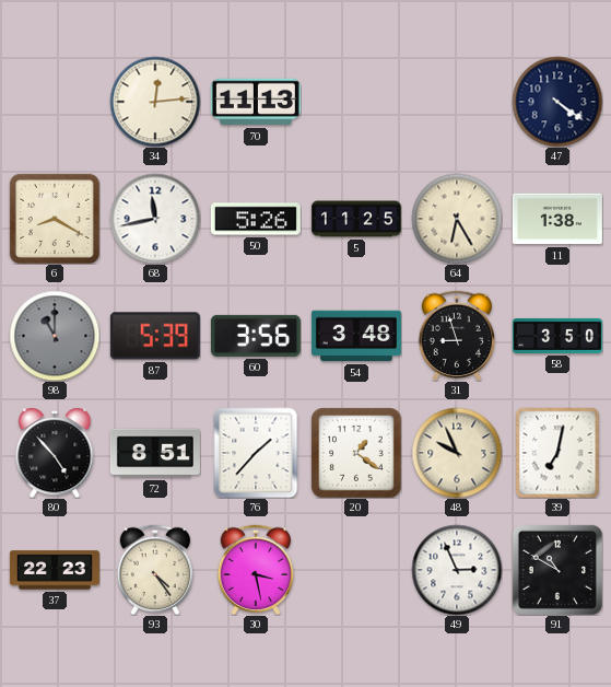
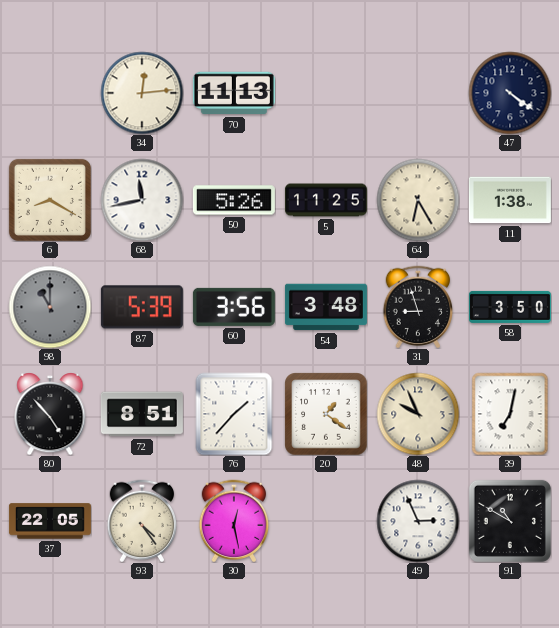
37: 22:23 -> 22:05
30: 3:28 -> 12:28
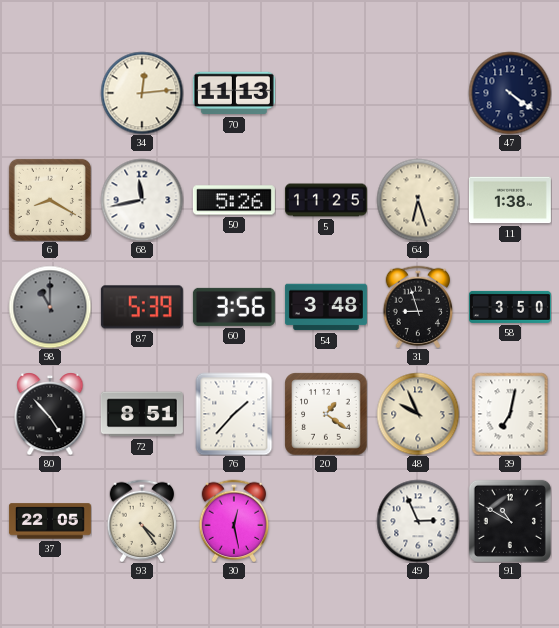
64: 6:25 -> 6:27
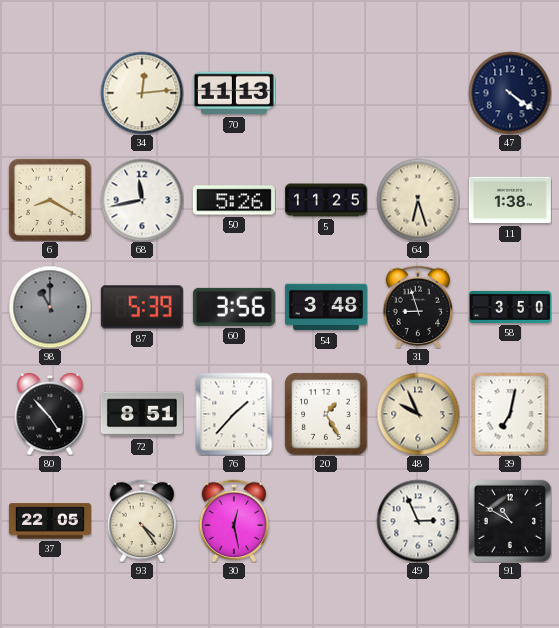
20: 1:21 -> 1:25
